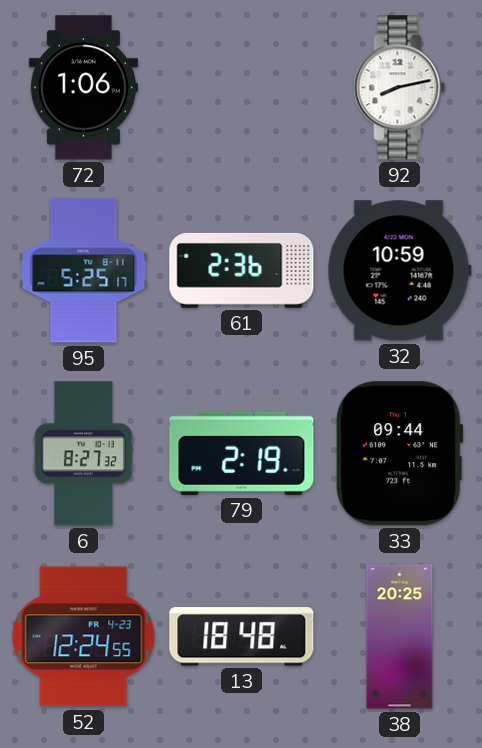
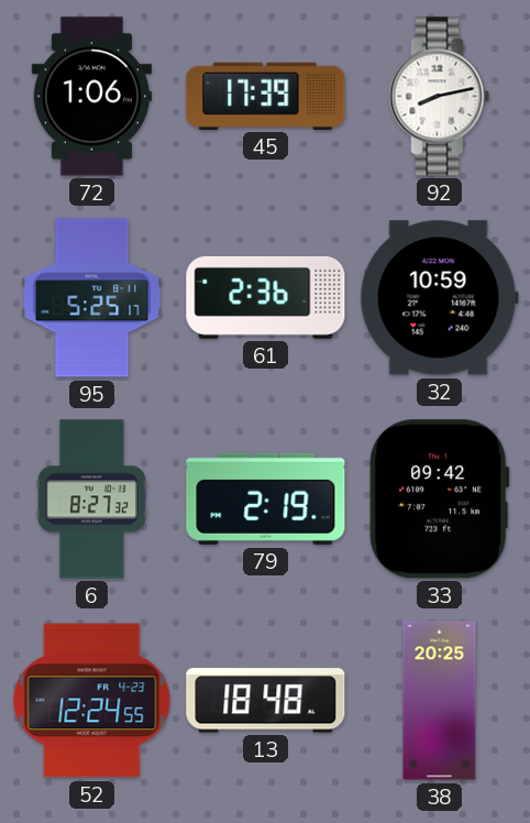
45: none -> 17:39
33: 09:44 -> 09:42
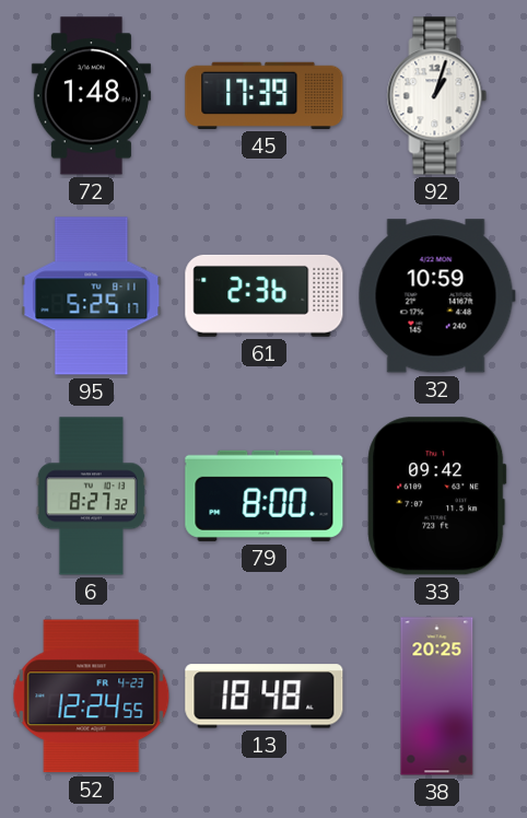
72: 1:06 -> 1:48
92: 8:13 -> 1:03
79: 2:19 -> 8:00
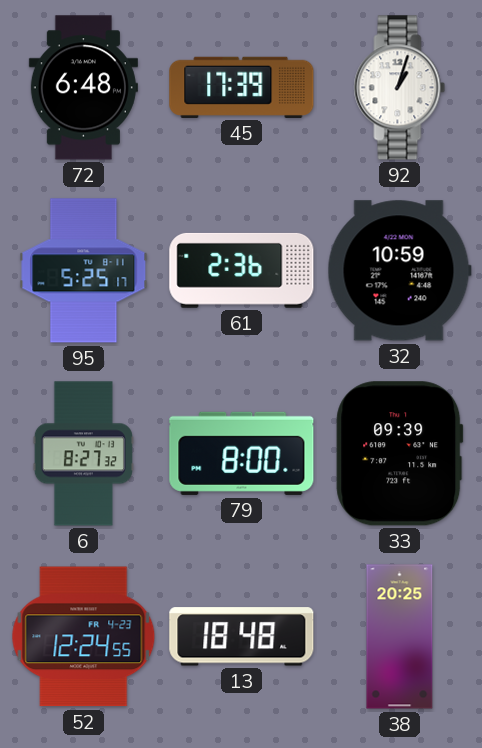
72: 1:48 -> 6:48
33: 09:42 -> 09:39
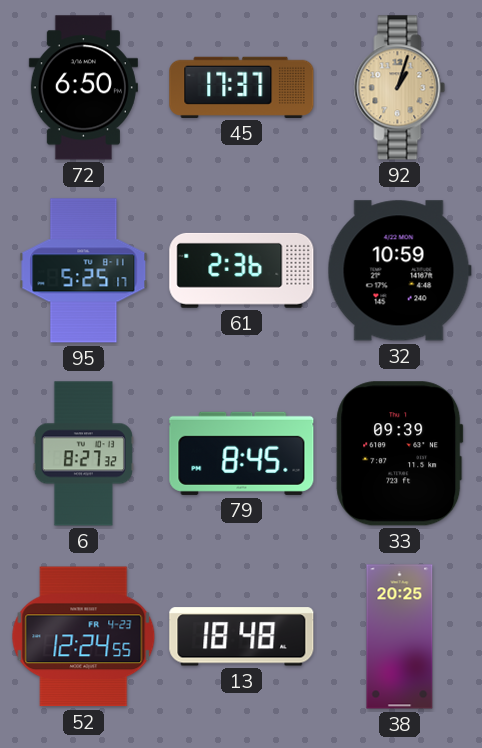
72: 6:48 -> 6:50
45: 17:39 -> 17:37
92 dial: white -> champagne
79: 8:00 -> 8:45
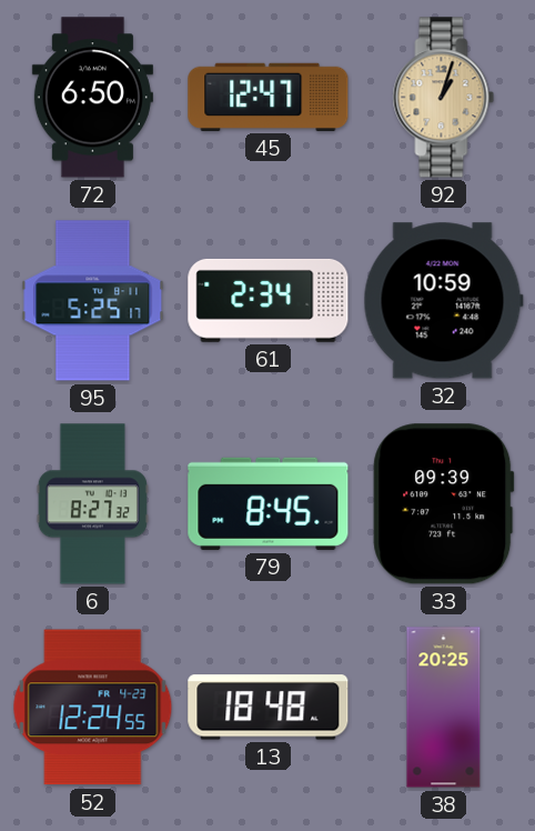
45: 17:37 -> 12:47
61: 2:36 -> 2:34
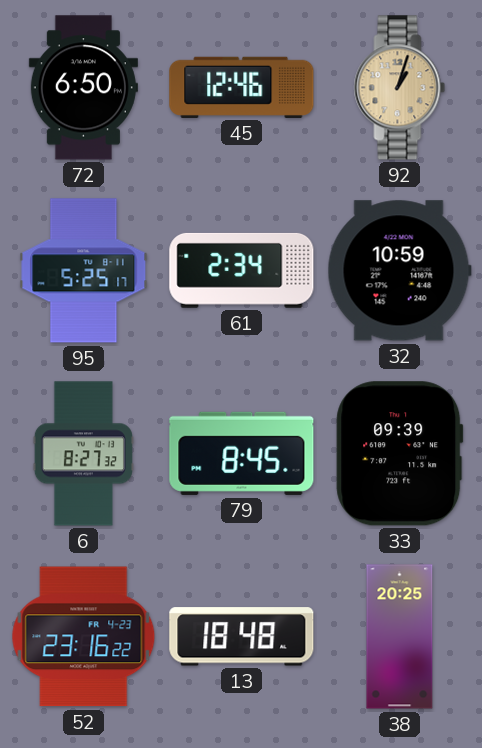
45: 12:47 -> 12:46
52: 12:24 -> 23:16
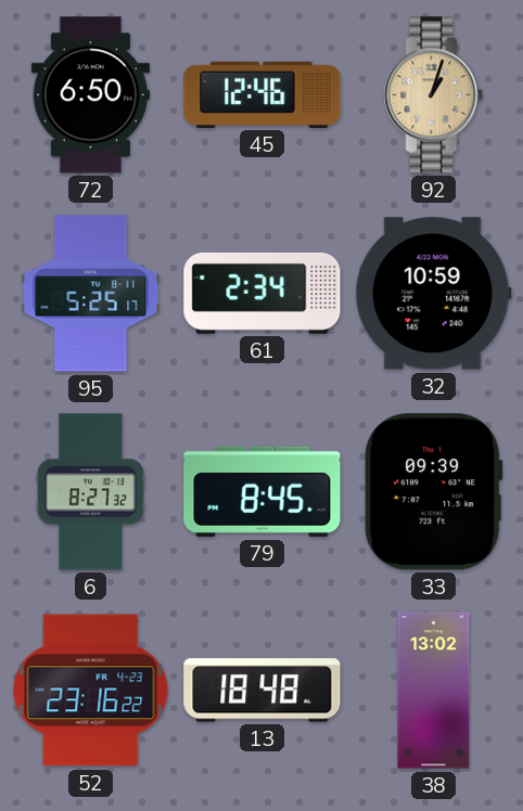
38: 20:25 -> 13:02
